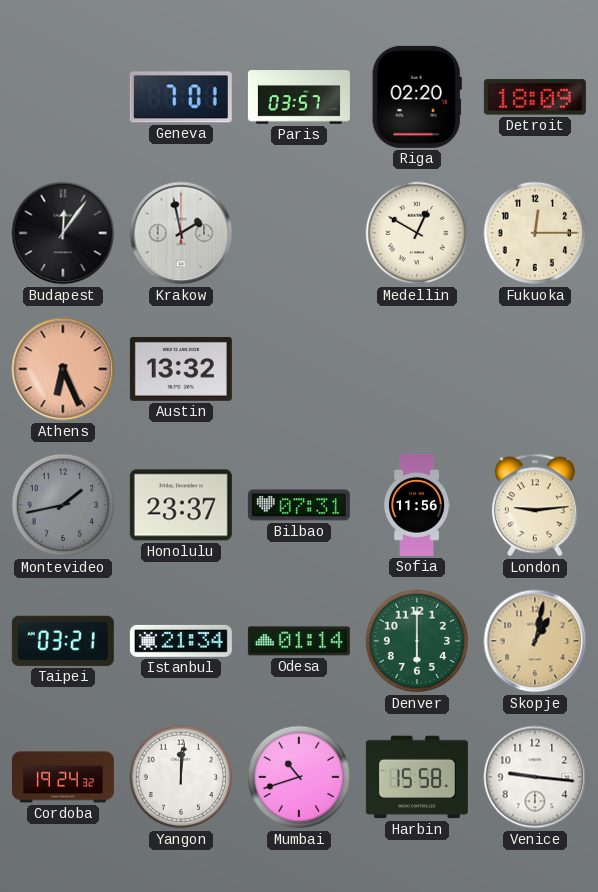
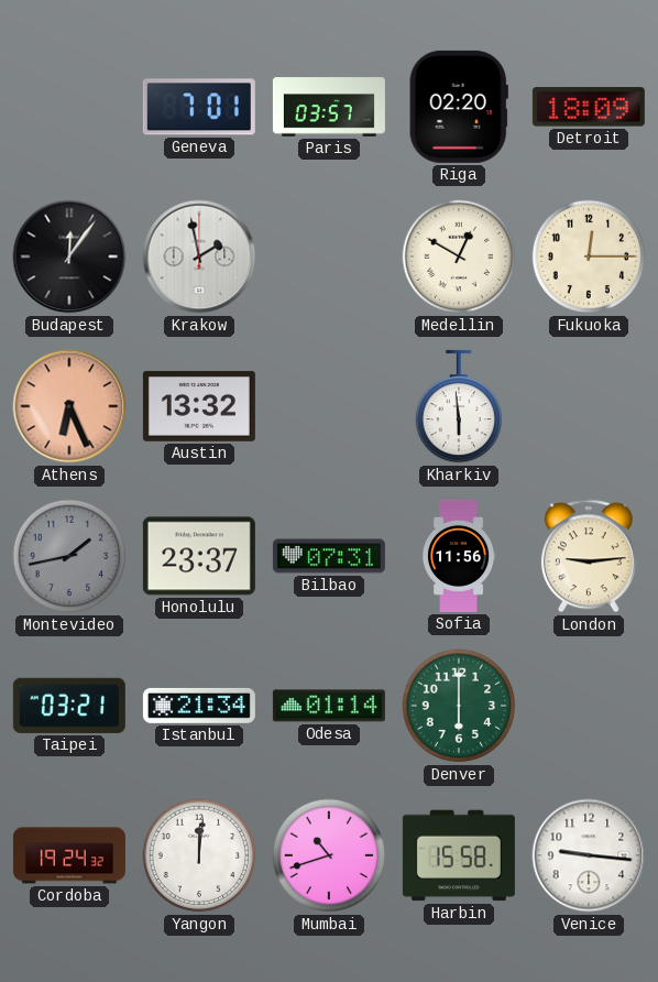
Kharkiv: none -> 5:59
Skopje: 1:02 -> none
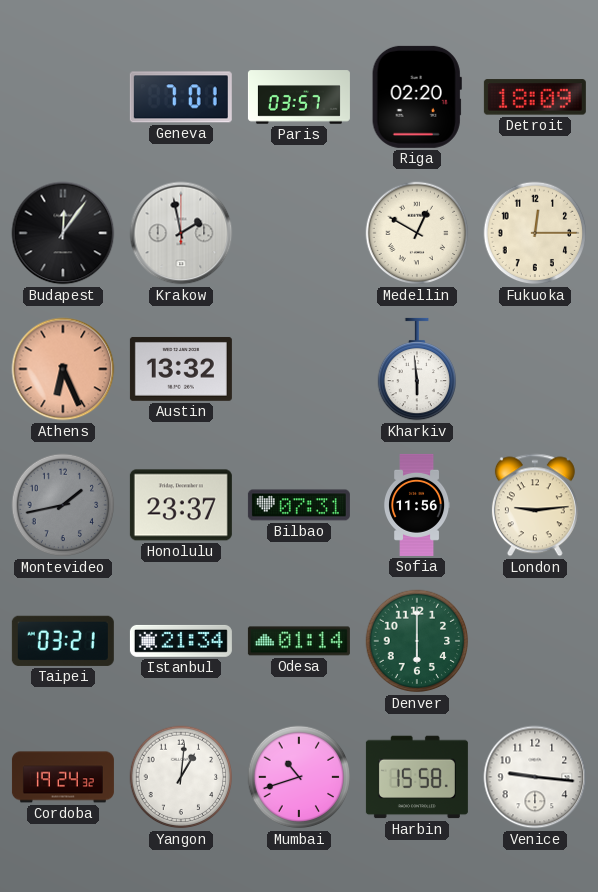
Yangon: 12:01 -> 1:01
